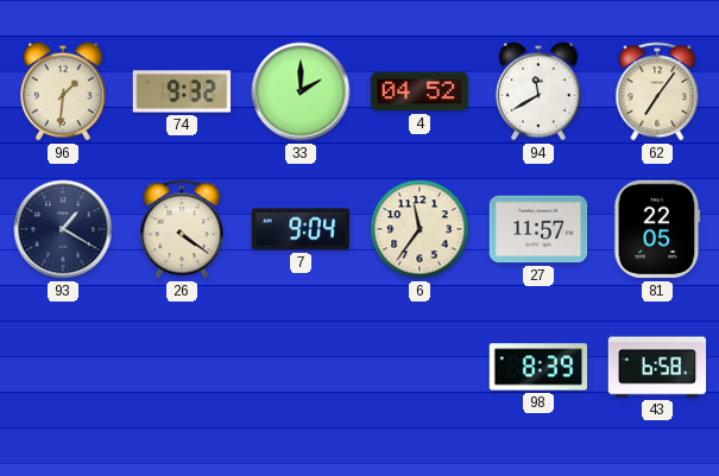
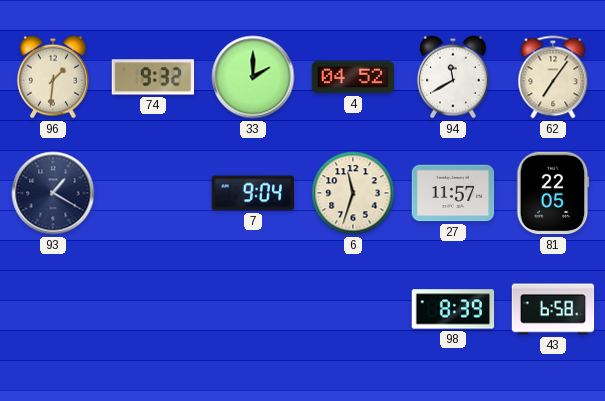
26: 4:21 -> none
6: 11:36 -> 11:33
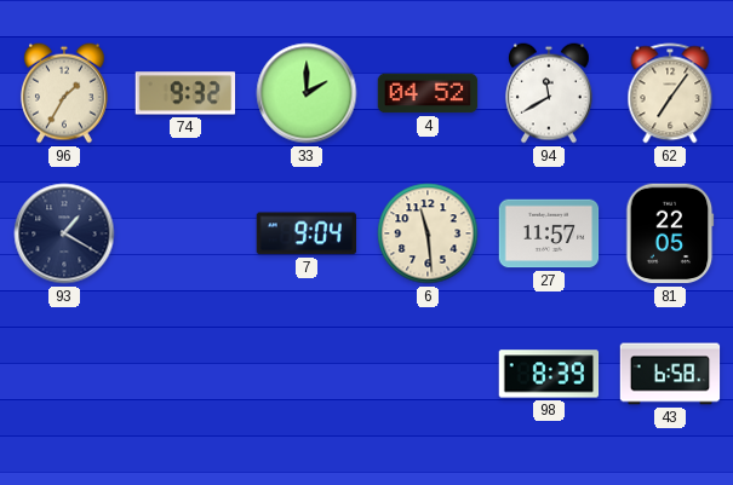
96: 1:31 -> 1:35
6: 11:33 -> 11:29
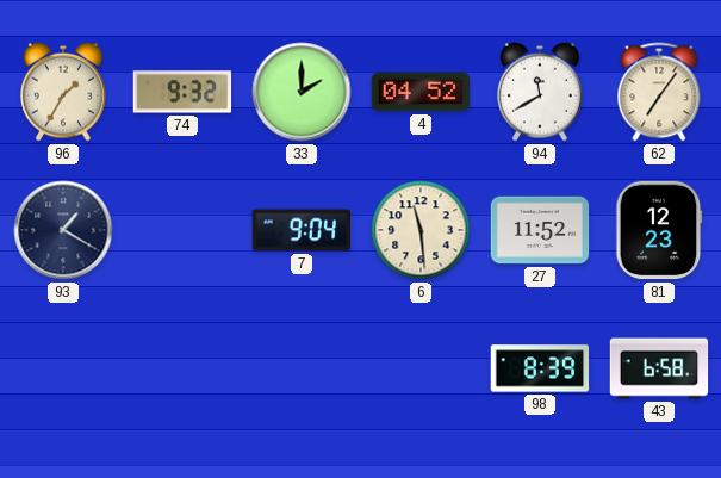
27: 11:57 -> 11:52
81: 22:05 -> 12:23
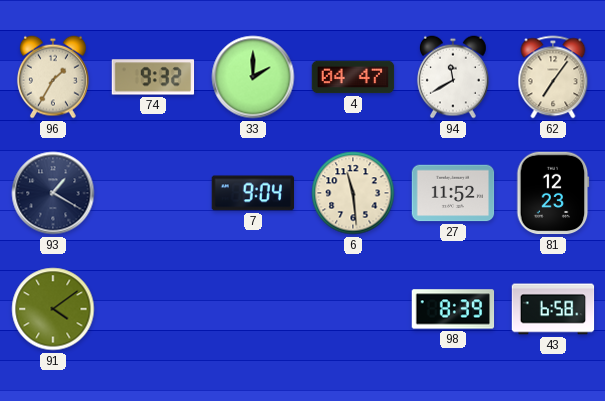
4: 04:52 -> 04:47
91: none -> 4:09
